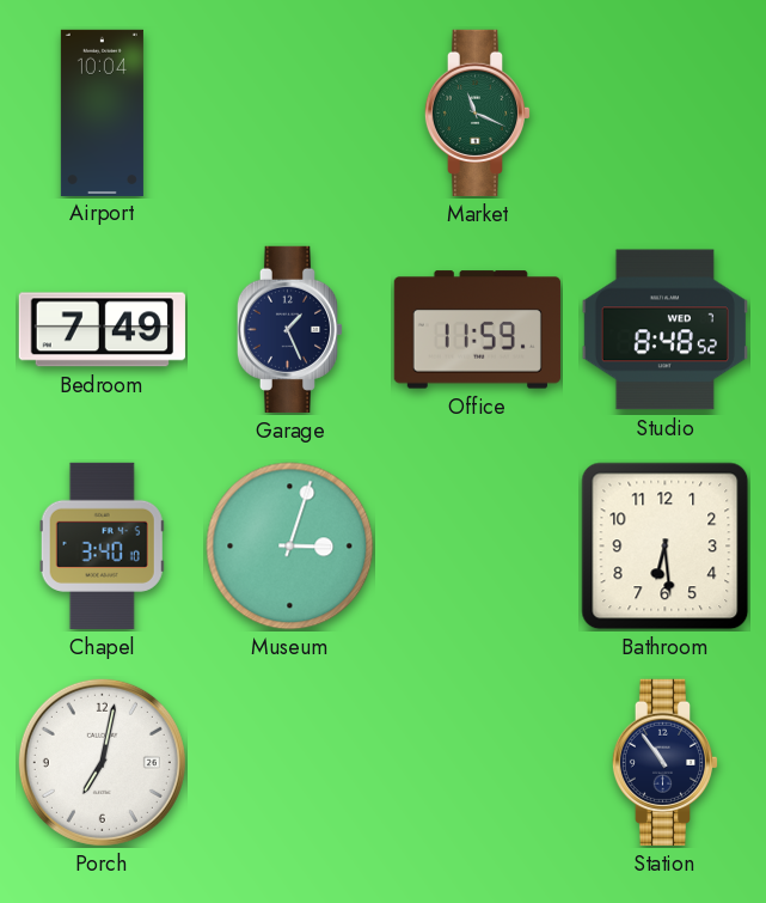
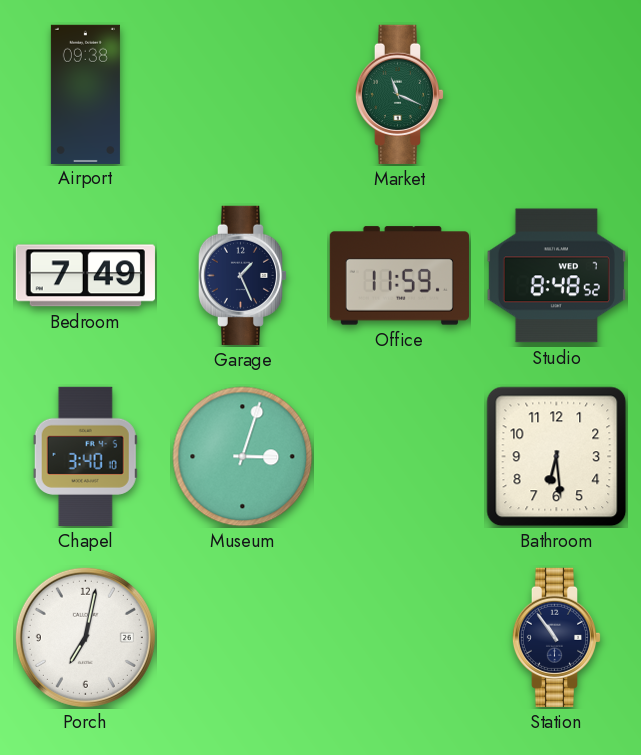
Airport: 10:04 -> 09:38
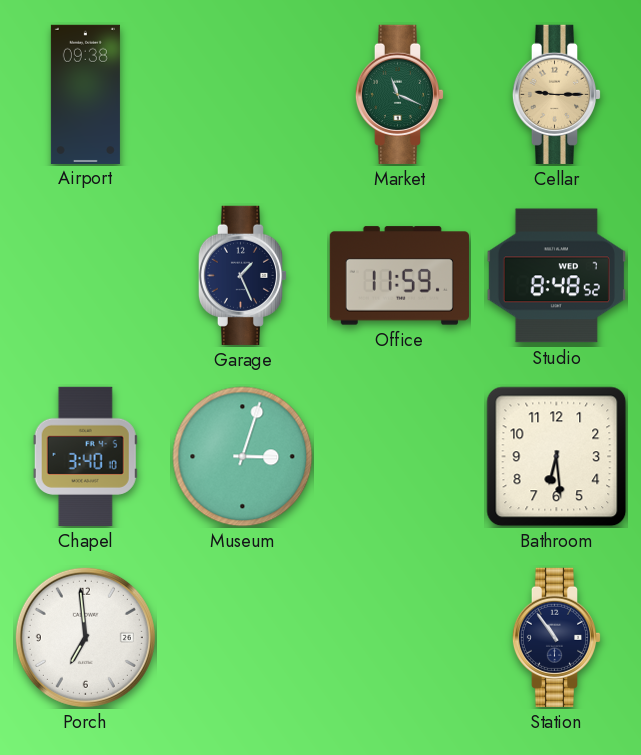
Cellar: none -> 9:15
Bedroom: 7:49 -> none
Porch: 7:02 -> 6:59
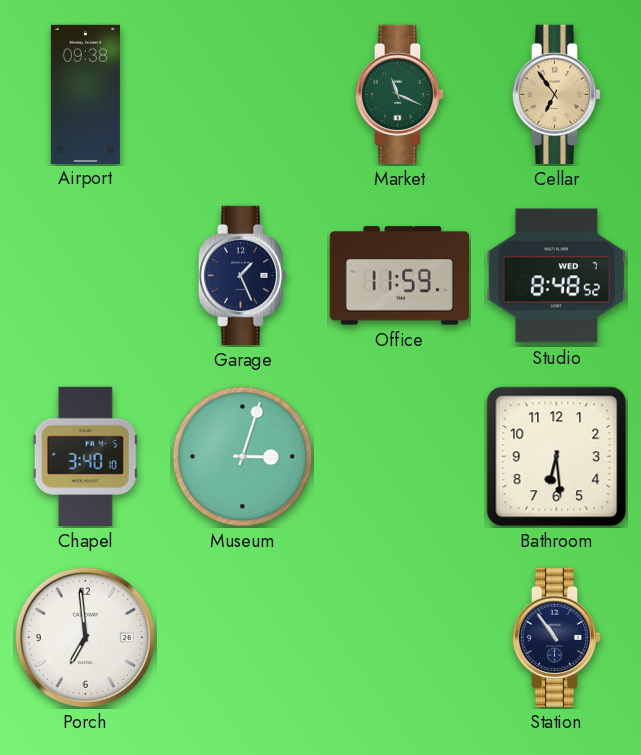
Cellar: 9:15 -> 6:54
